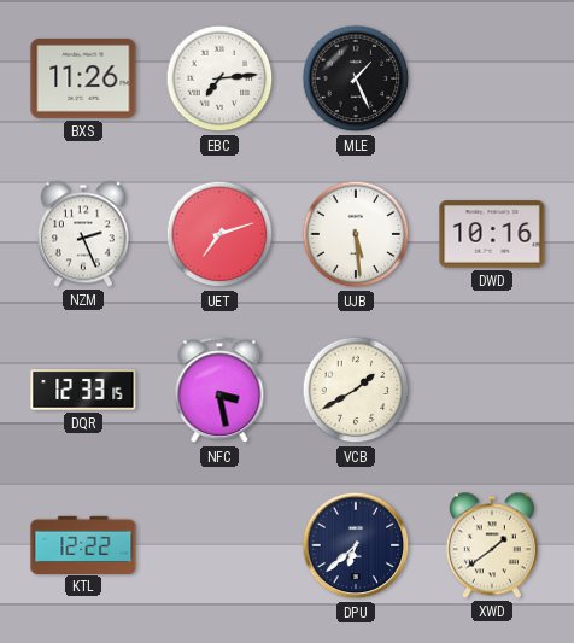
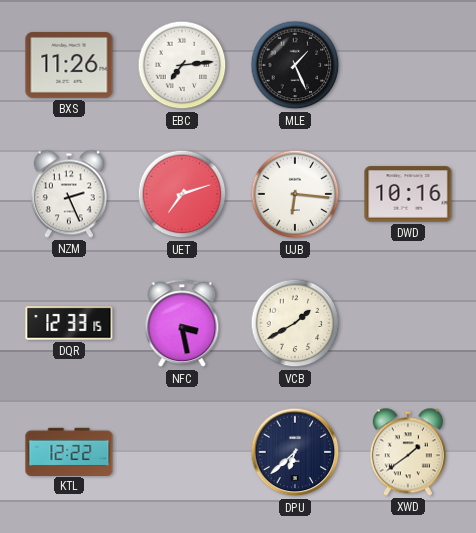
UJB: 5:29 -> 6:16
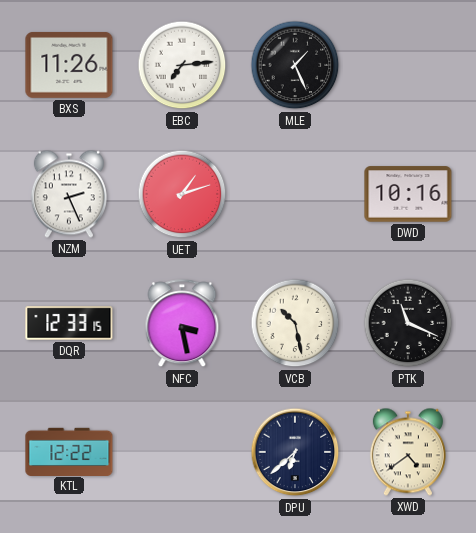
UET: 7:12 -> 1:12
UJB: 6:16 -> none
VCB: 1:40 -> 10:28
PTK: none -> 11:19
XWD: 1:39 -> 4:39
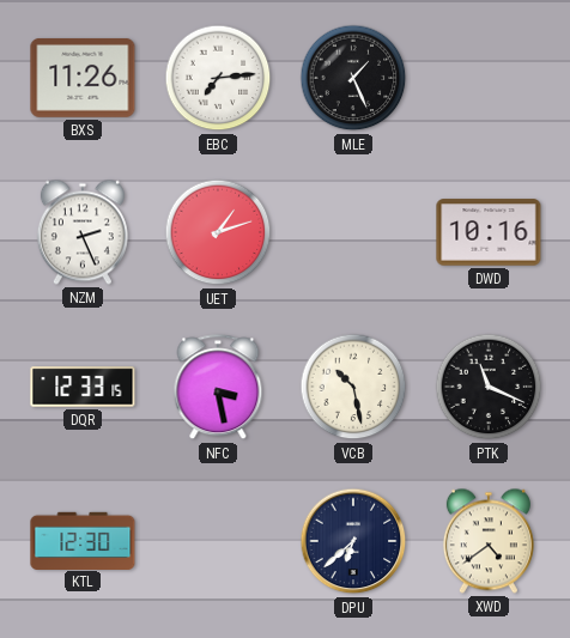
KTL: 12:22 -> 12:30
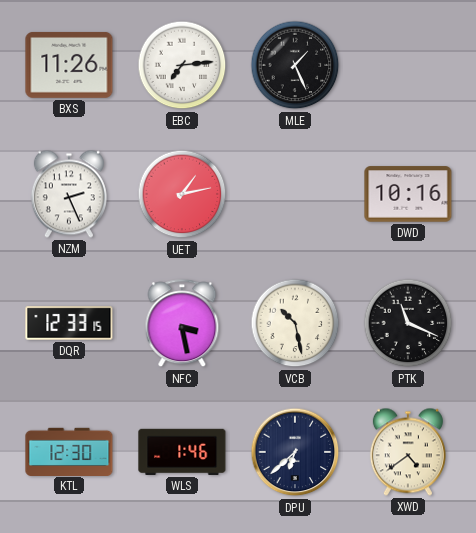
UET: 1:12 -> 1:13
WLS: none -> 1:46
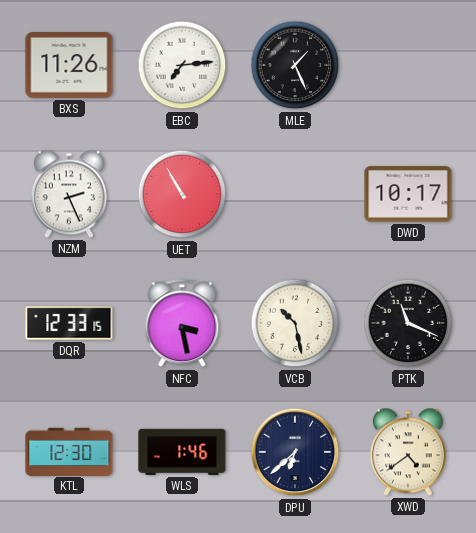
UET: 1:13 -> 10:55
DWD: 10:16 -> 10:17
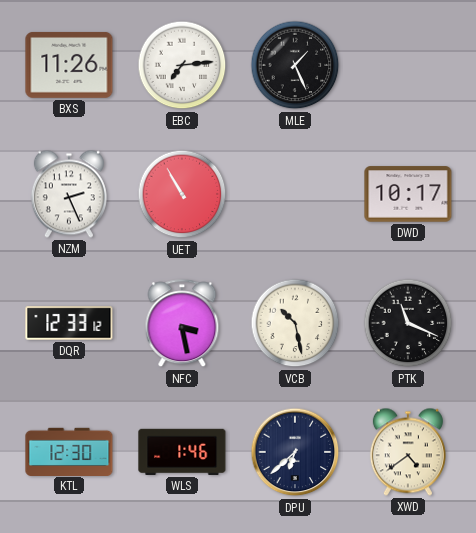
DQR: 12:33:15 -> 12:33:12
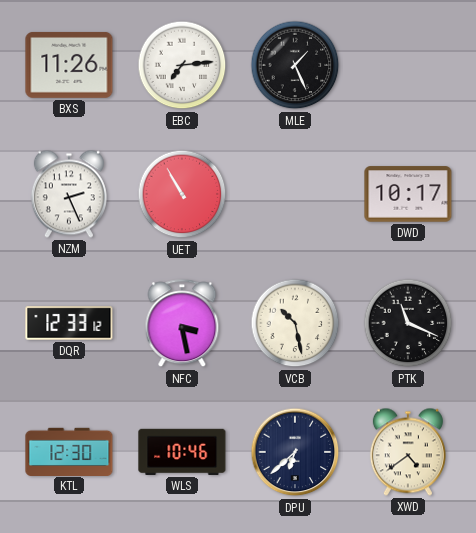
WLS: 1:46 -> 10:46
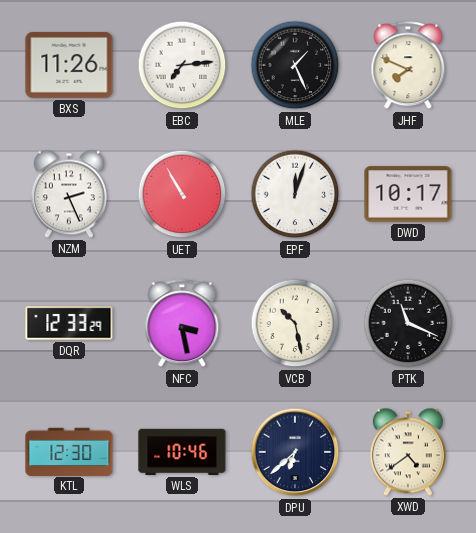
JHF: none -> 7:49
EPF: none -> 12:03
DQR: 12:33:12 -> 12:33:29
